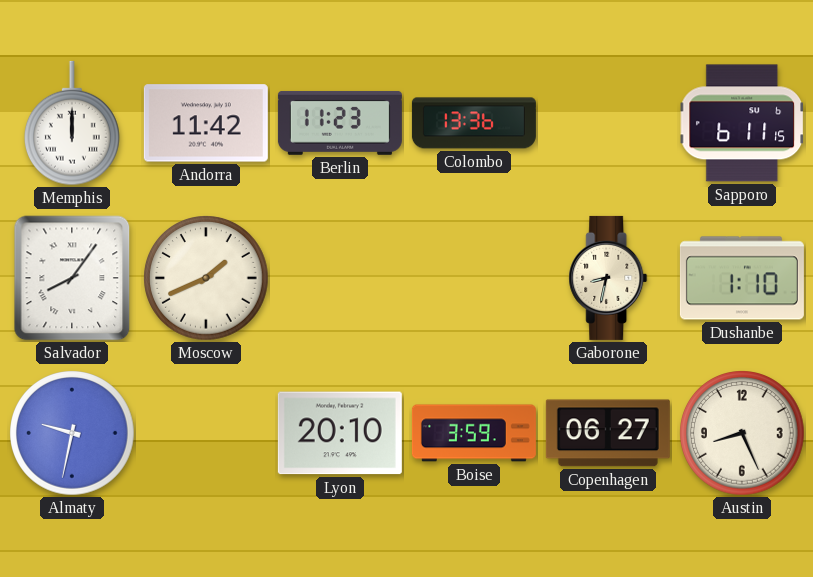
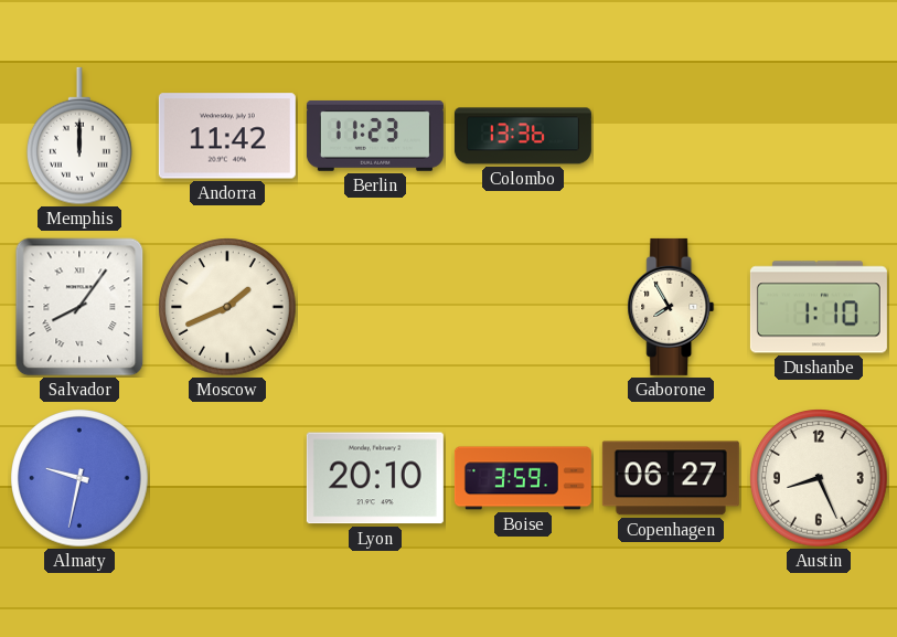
Sapporo: 6:11 -> none
Gaborone: 8:32 -> 7:55
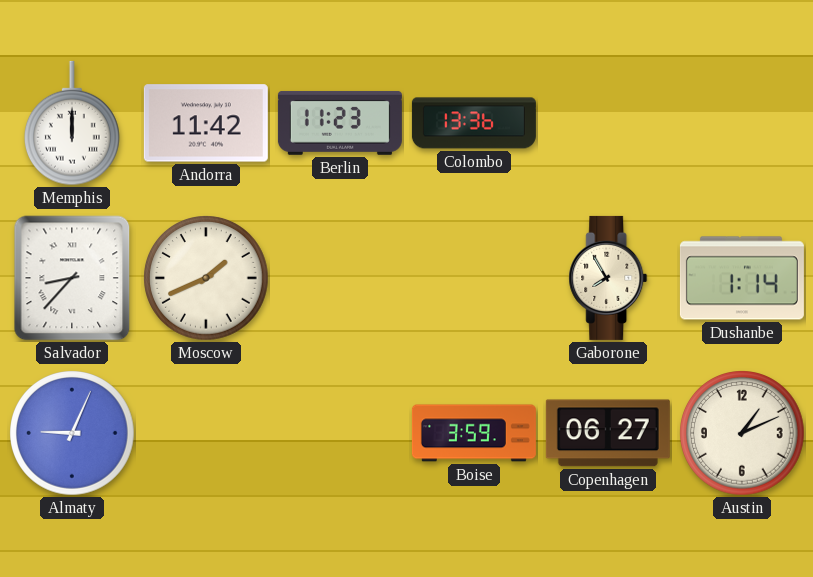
Salvador: 8:06 -> 8:37
Dushanbe: 1:10 -> 1:14
Almaty: 9:32 -> 9:04
Lyon: 20:10 -> none
Austin: 8:26 -> 1:11
